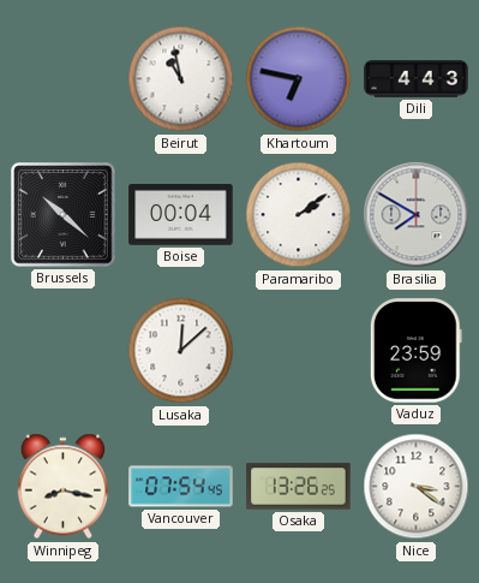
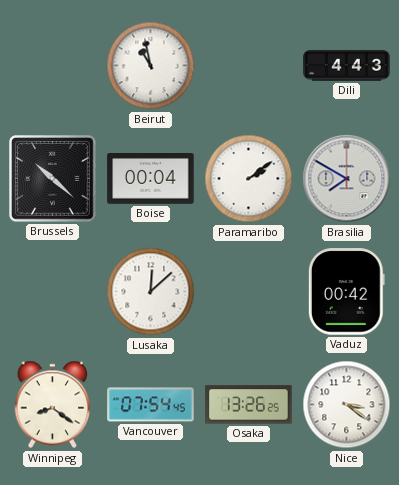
Khartoum: 6:47 -> none
Vaduz: 23:59 -> 00:42
Winnipeg: 8:17 -> 8:21
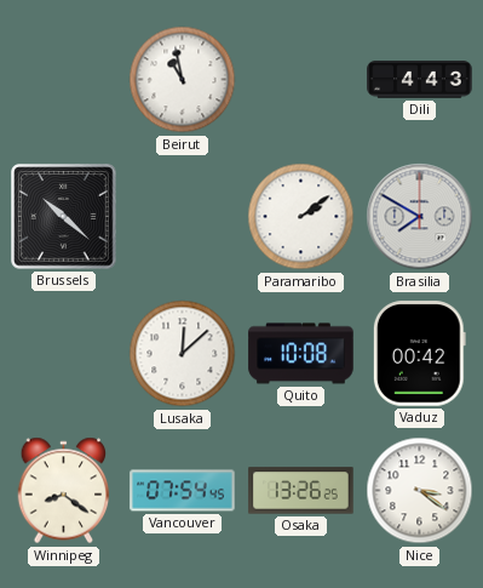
Boise: 00:04 -> none
Quito: none -> 10:08
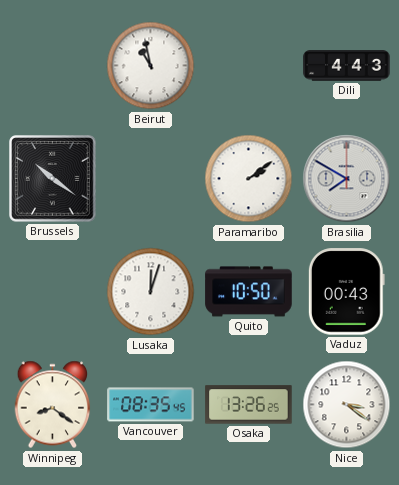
Brussels: 10:22 -> 10:21
Lusaka: 12:08 -> 12:03
Quito: 10:08 -> 10:50
Vaduz: 00:42 -> 00:43
Vancouver: 07:54 -> 08:35
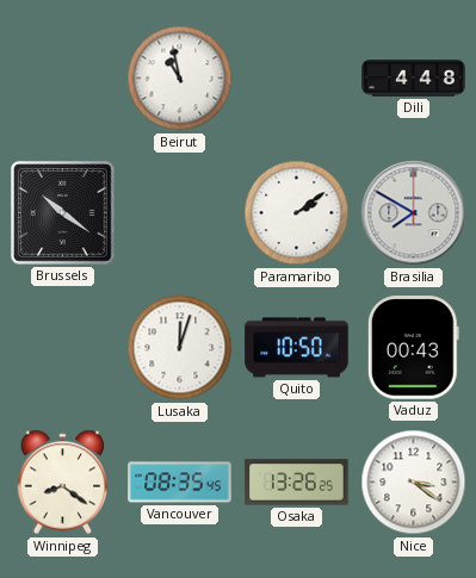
Dili: 4:43 -> 4:48
